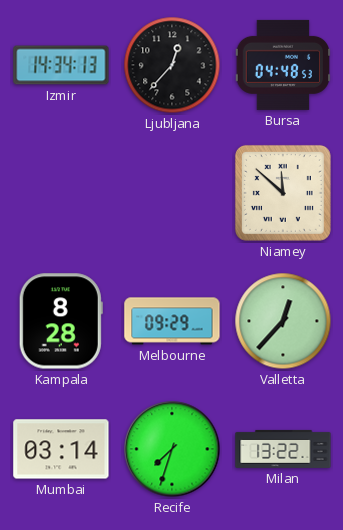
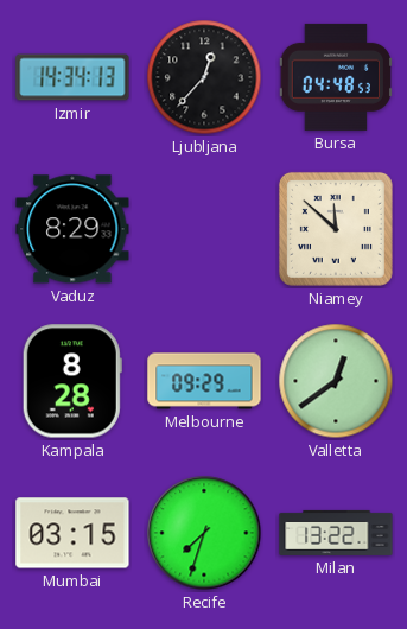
Vaduz: none -> 8:29
Valletta: 12:37 -> 12:39
Mumbai: 03:14 -> 03:15
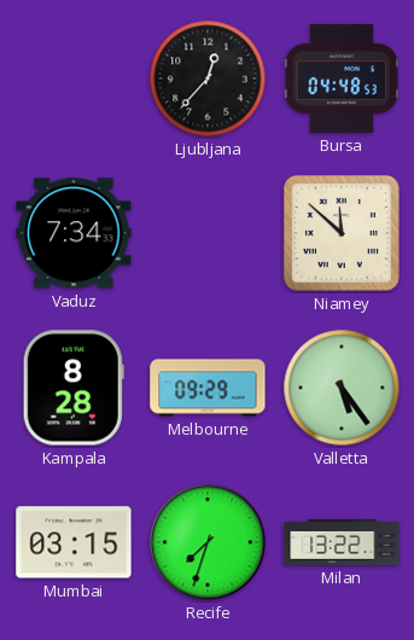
Izmir: 14:34 -> none
Vaduz: 8:29 -> 7:34
Valletta: 12:39 -> 5:24
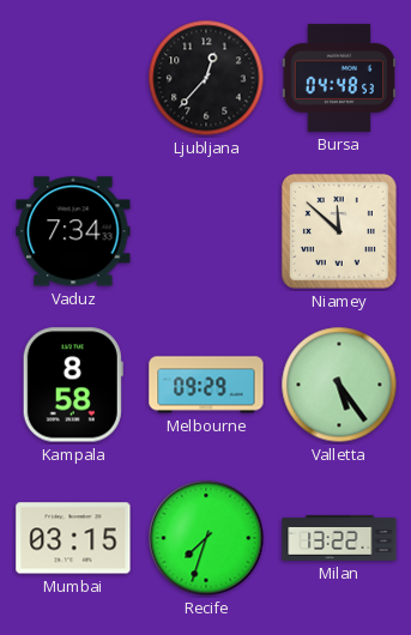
Kampala: 8:28 -> 8:58
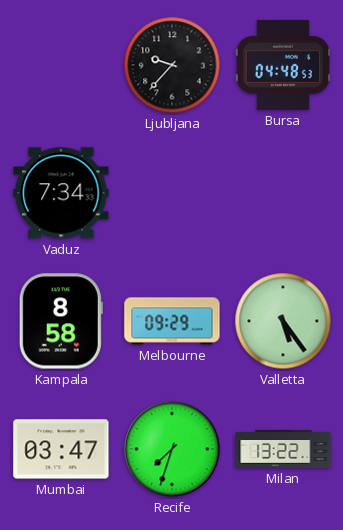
Ljubljana: 12:37 -> 9:37
Niamey: 11:52 -> none
Mumbai: 03:15 -> 03:47
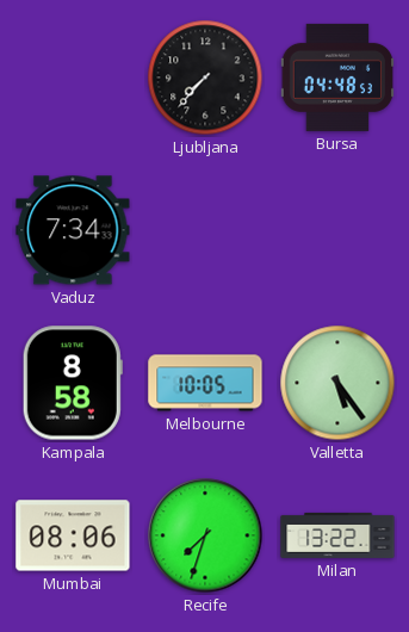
Ljubljana: 9:37 -> 7:37
Melbourne: 09:29 -> 10:05
Mumbai: 03:47 -> 08:06
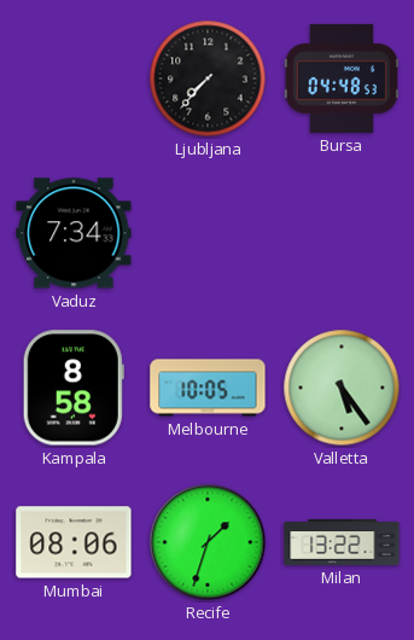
Recife: 7:33 -> 1:33
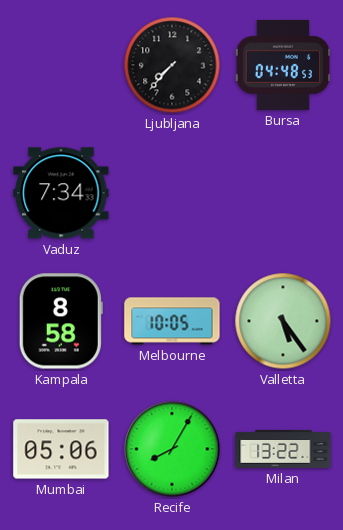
Mumbai: 08:06 -> 05:06
Recife: 1:33 -> 8:05
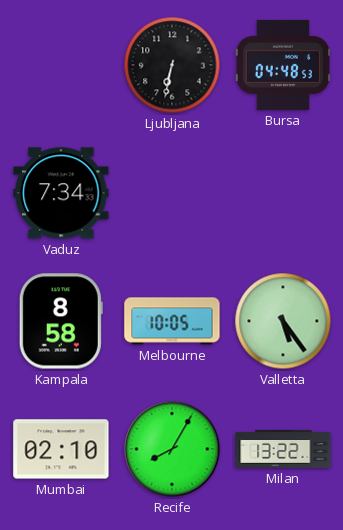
Ljubljana: 7:37 -> 6:32
Mumbai: 05:06 -> 02:10
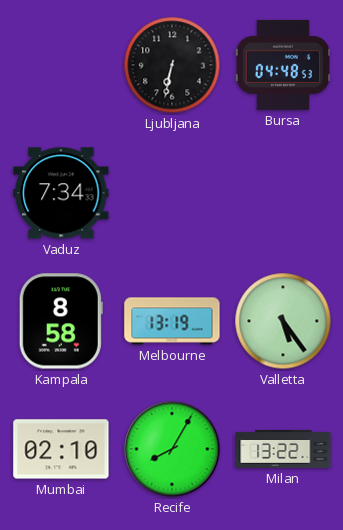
Melbourne: 10:05 -> 13:19
